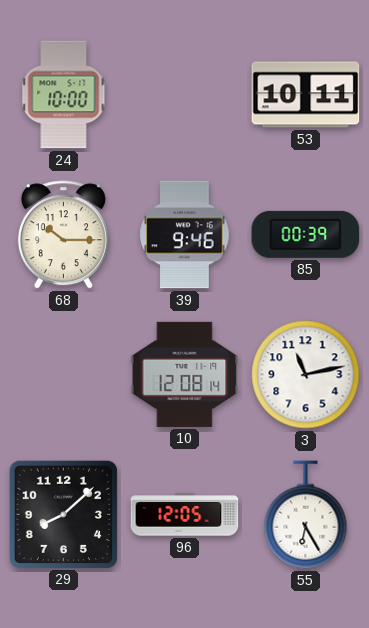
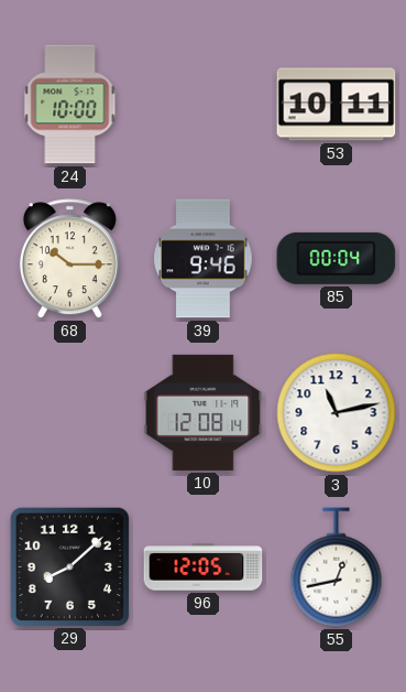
85: 00:39 -> 00:04
55: 6:25 -> 12:43
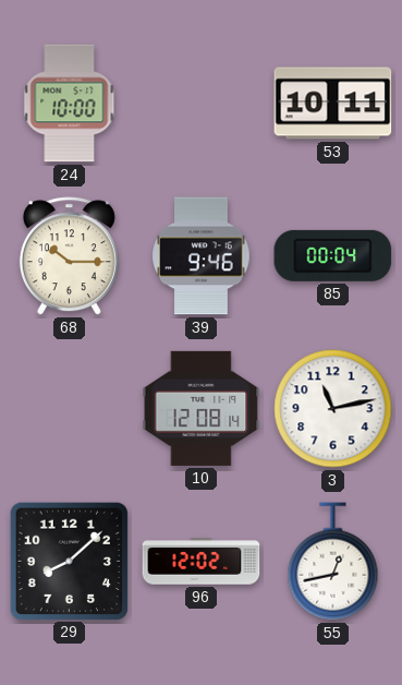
96: 12:05 -> 12:02
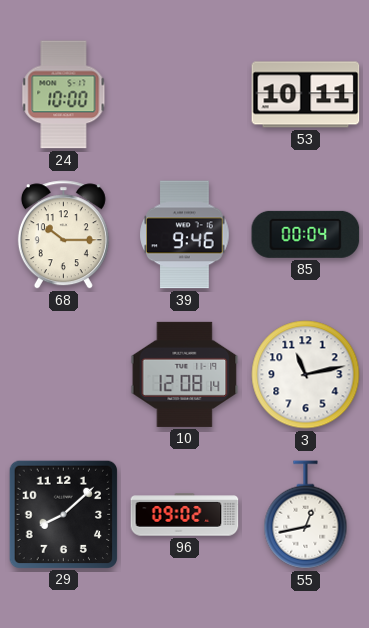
96: 12:02 -> 09:02
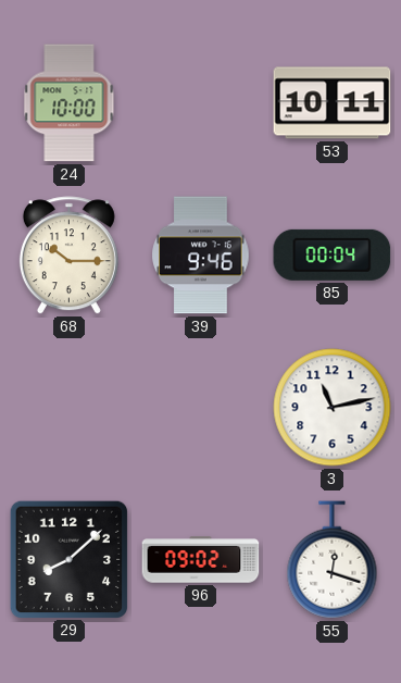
10: 12:08 -> none
55: 12:43 -> 12:18
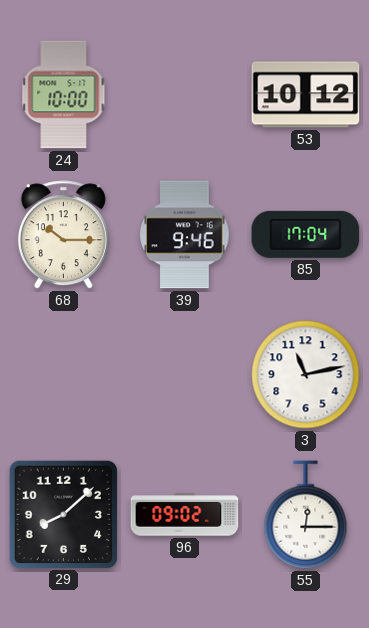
53: 10:11 -> 10:12
85: 00:04 -> 17:04
55: 12:18 -> 12:15
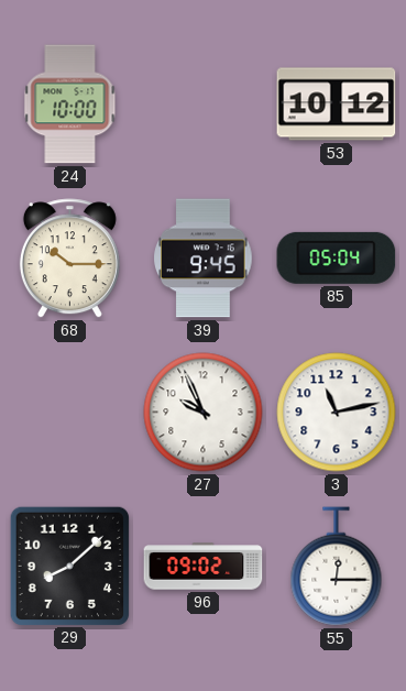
39: 9:46 -> 9:45
85: 17:04 -> 05:04
27: none -> 9:56
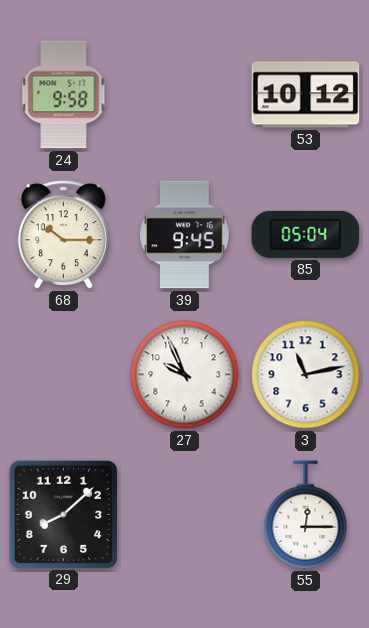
24: 10:00 -> 9:58
96: 09:02 -> none
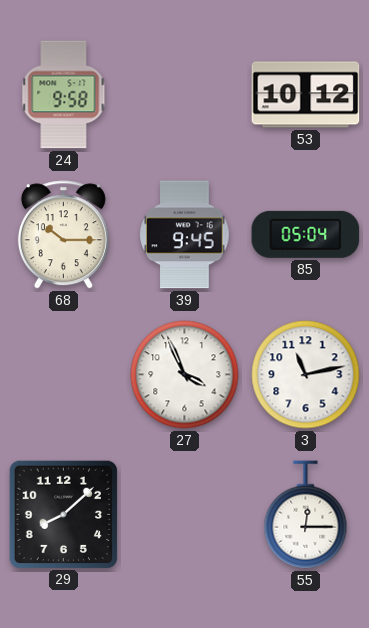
27: 9:56 -> 3:56
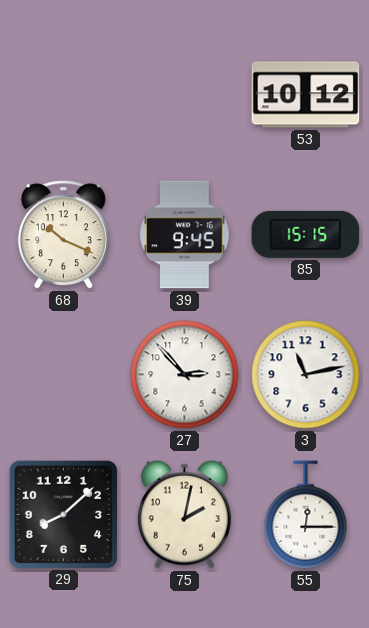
24: 9:58 -> none
68: 10:15 -> 10:19
85: 05:04 -> 15:15
27: 3:56 -> 2:53
75: none -> 2:02
